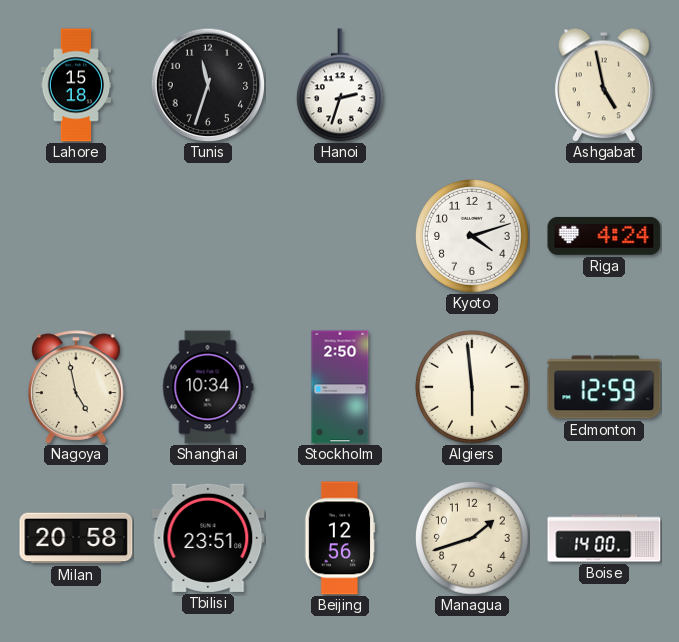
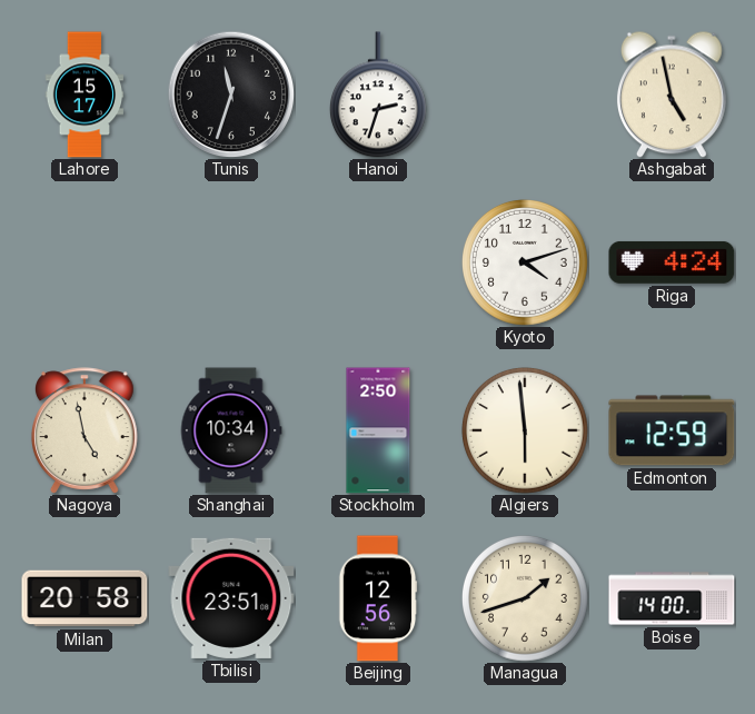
Lahore: 15:18 -> 15:17
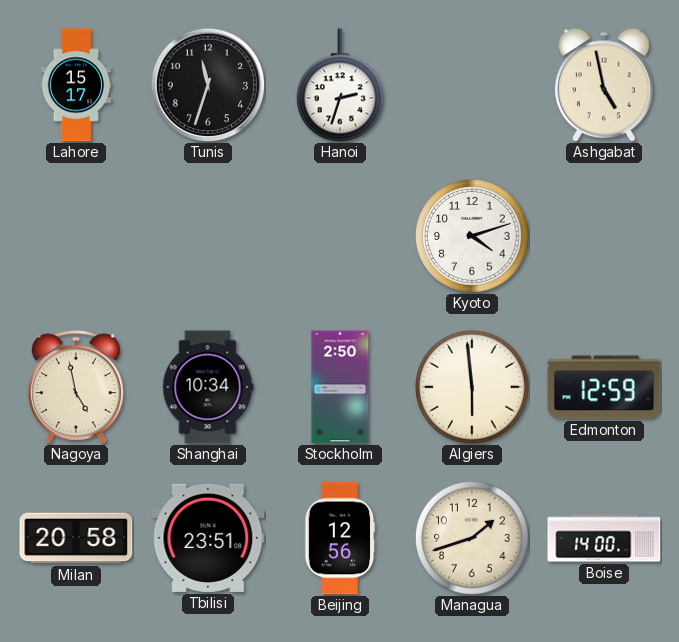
Riga: 4:24 -> none
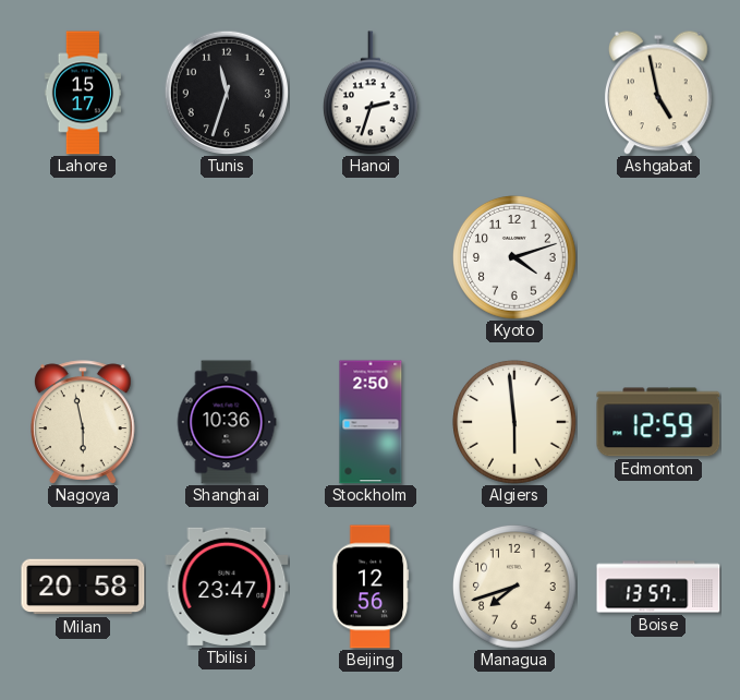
Nagoya: 4:58 -> 5:58
Shanghai: 10:34 -> 10:36
Tbilisi: 23:51 -> 23:47
Managua: 1:42 -> 7:42
Boise: 14:00 -> 13:57
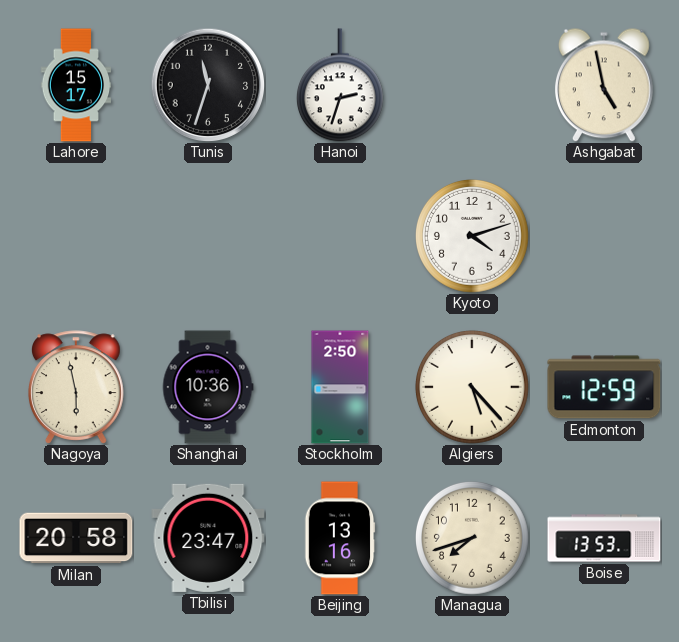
Algiers: 5:59 -> 5:23
Beijing: 12:56 -> 13:16
Boise: 13:57 -> 13:53
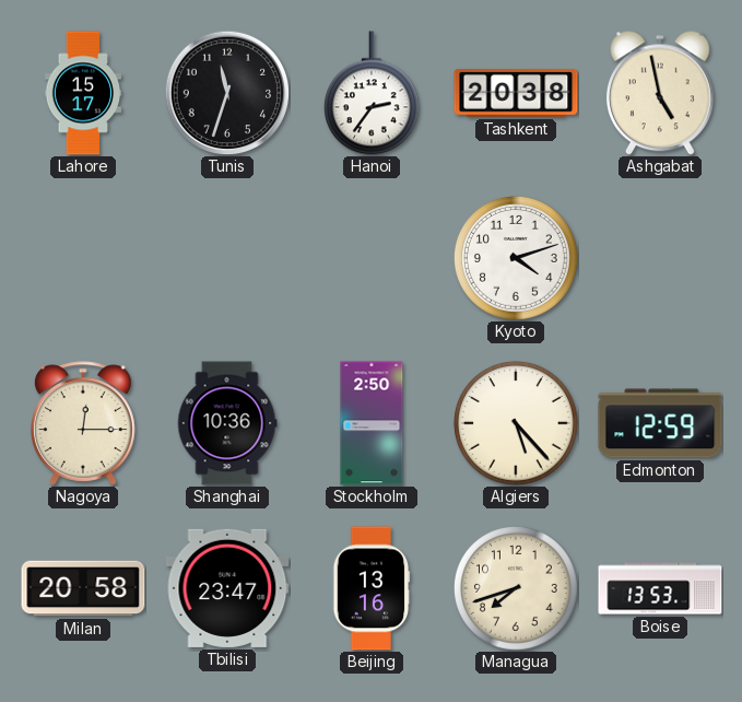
Hanoi: 2:33 -> 2:36
Tashkent: none -> 20:38
Nagoya: 5:58 -> 12:15
